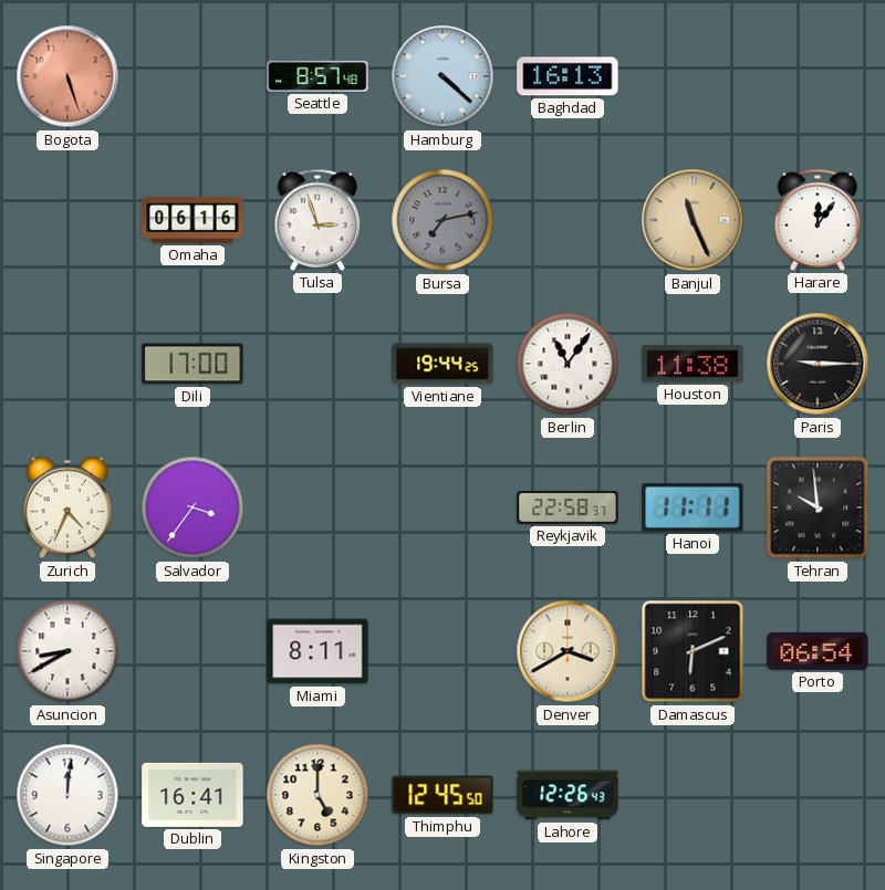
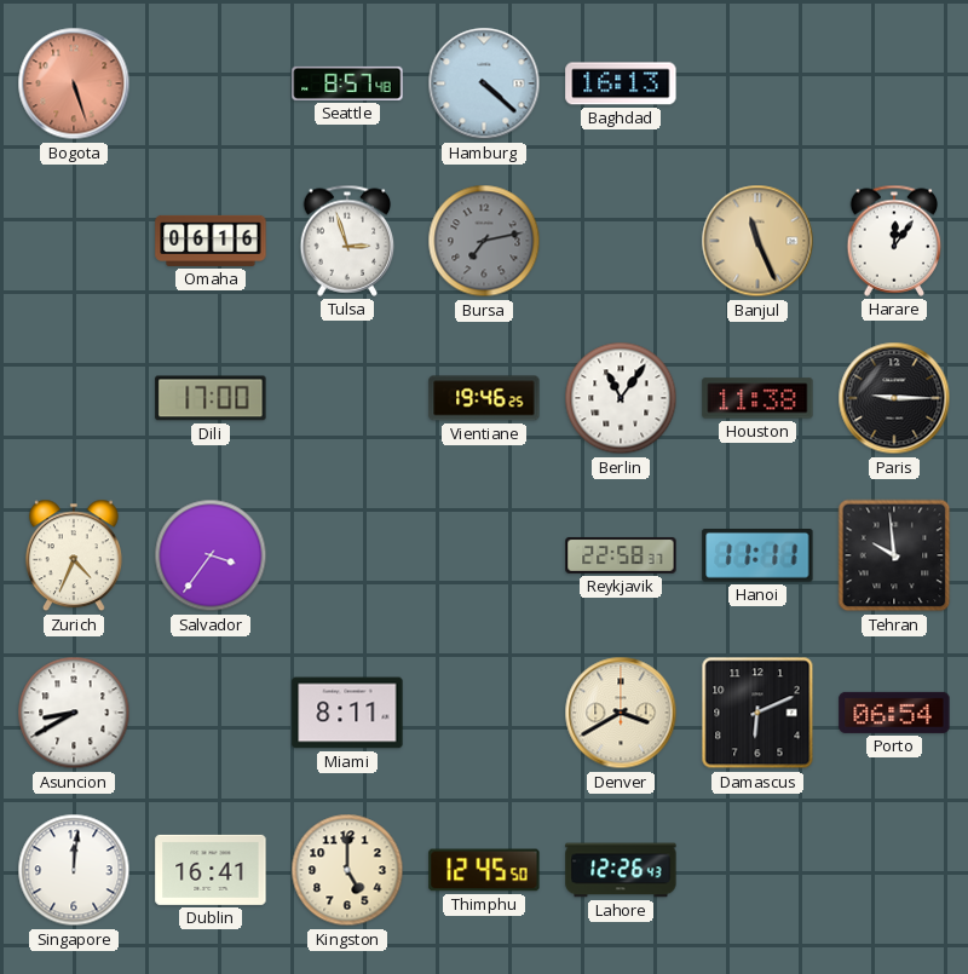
Vientiane: 19:44 -> 19:46
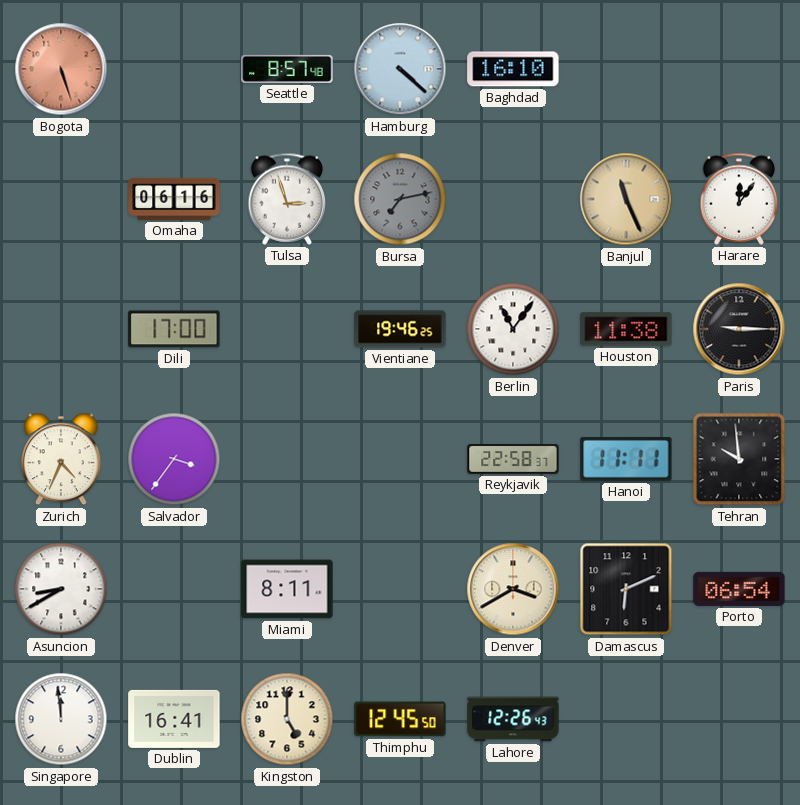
Baghdad: 16:13 -> 16:10
Singapore: 12:01 -> 11:59
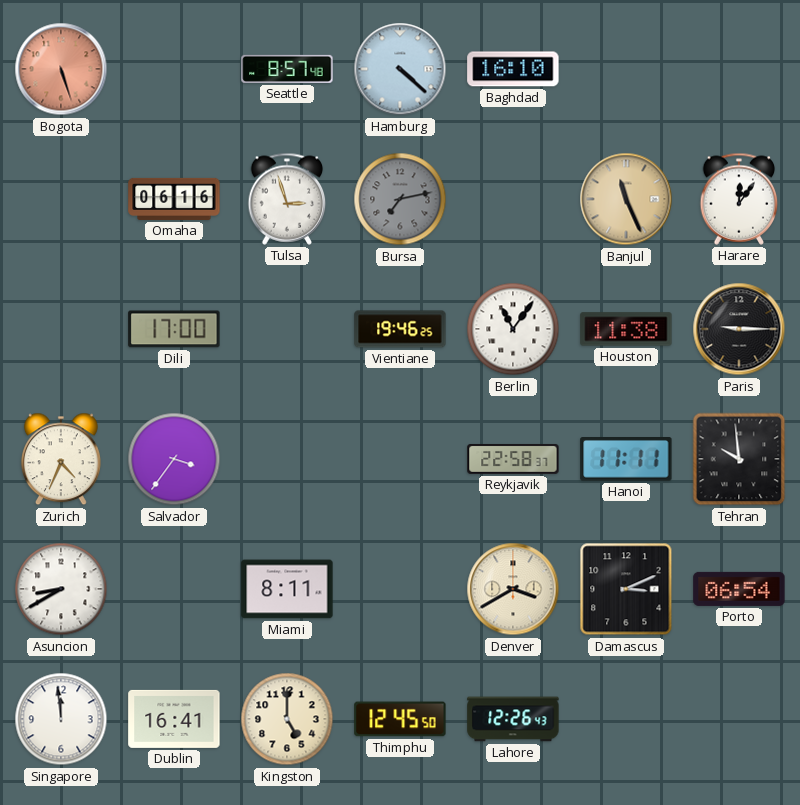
Damascus: 6:11 -> 3:11
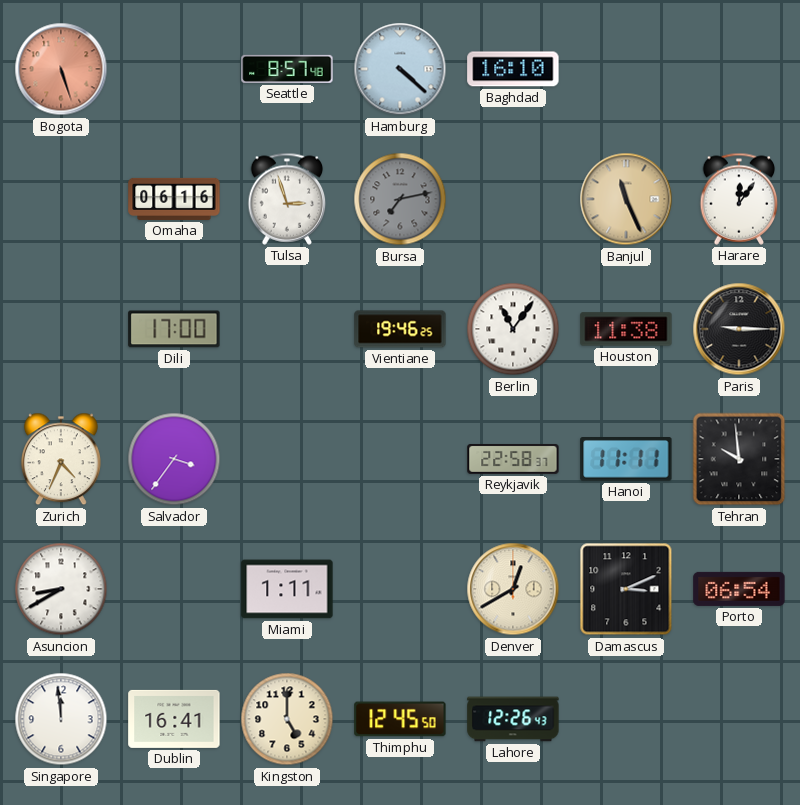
Miami: 8:11 -> 1:11
Denver: 3:40 -> 12:40
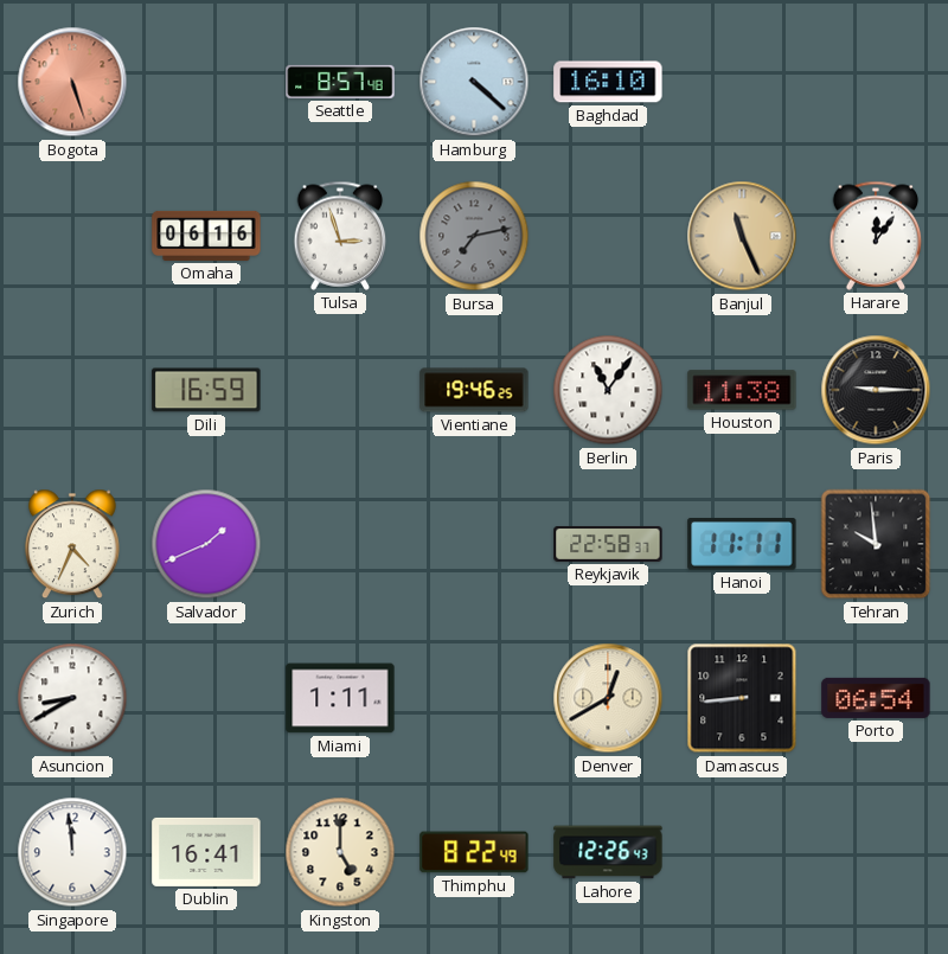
Dili: 17:00 -> 16:59
Salvador: 3:36 -> 1:41
Damascus: 3:11 -> 8:44
Thimphu: 12:45 -> 8:22
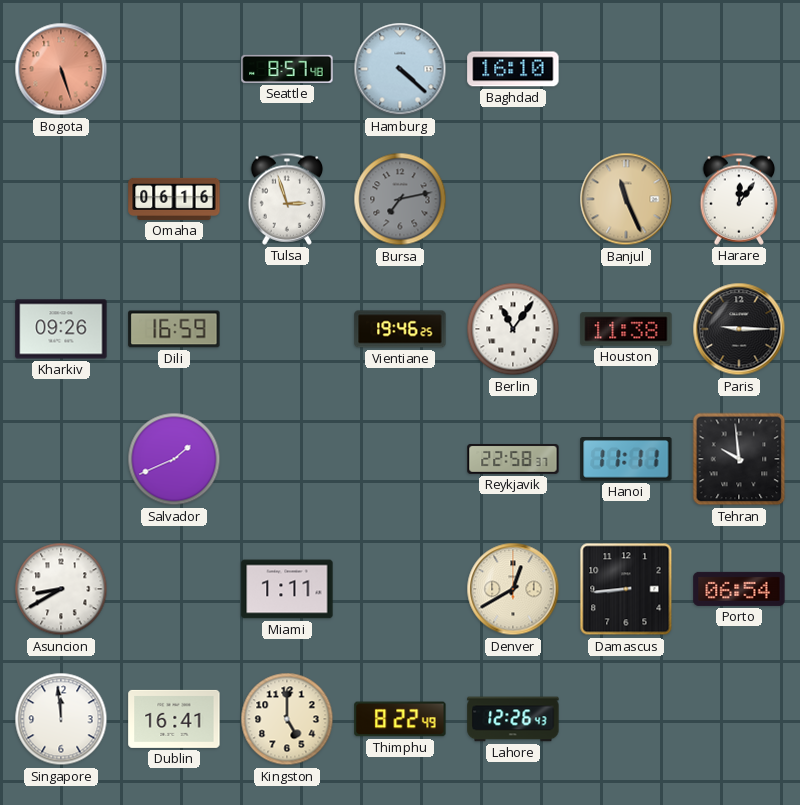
Kharkiv: none -> 09:26
Zurich: 4:34 -> none
